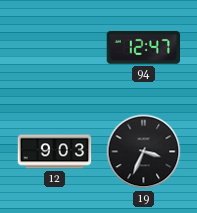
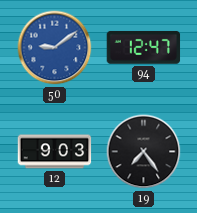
50: none -> 9:09
19: 3:34 -> 7:24
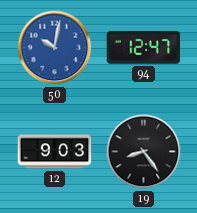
50: 9:09 -> 10:02
19: 7:24 -> 8:24
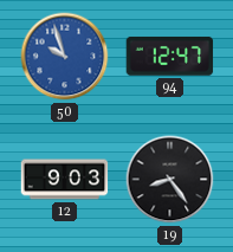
50: 10:02 -> 9:57
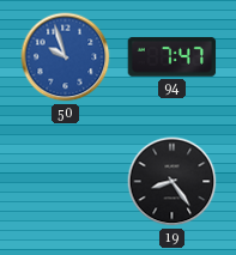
94: 12:47 -> 7:47
12: 9:03 -> none
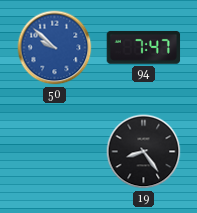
50: 9:57 -> 9:52
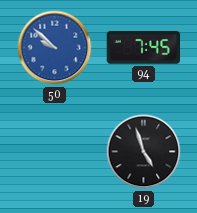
94: 7:47 -> 7:45
19: 8:24 -> 4:57
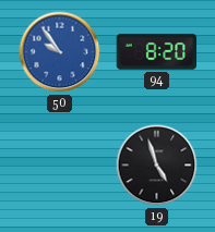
50: 9:52 -> 9:54
94: 7:45 -> 8:20
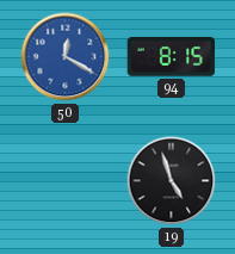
50: 9:54 -> 12:20
94: 8:20 -> 8:15
